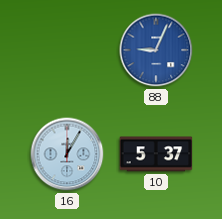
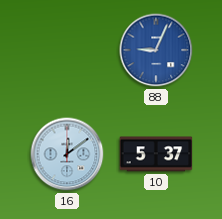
16: 12:05 -> 12:09
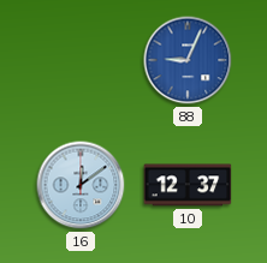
10: 5:37 -> 12:37
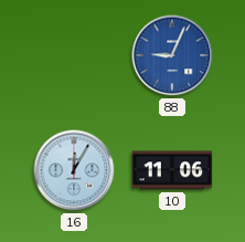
16: 12:09 -> 12:05
10: 12:37 -> 11:06
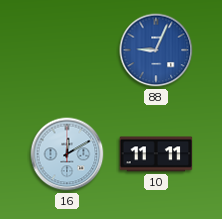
16: 12:05 -> 12:10
10: 11:06 -> 11:11
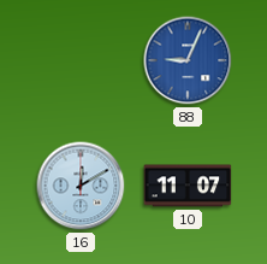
10: 11:11 -> 11:07
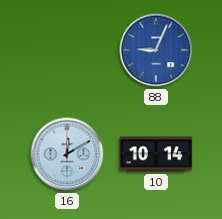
10: 11:07 -> 10:14
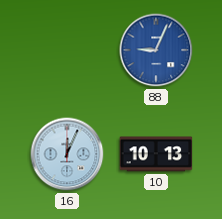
16: 12:10 -> 12:04
10: 10:14 -> 10:13
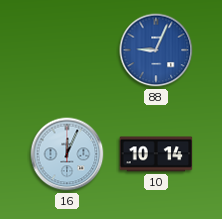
10: 10:13 -> 10:14
